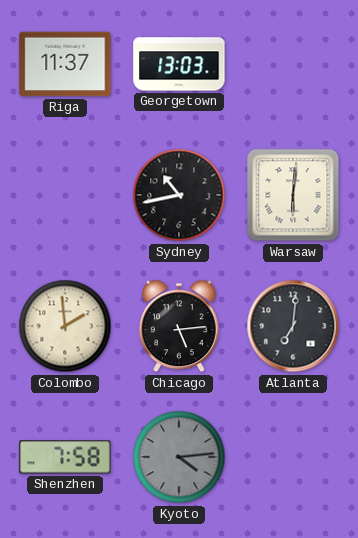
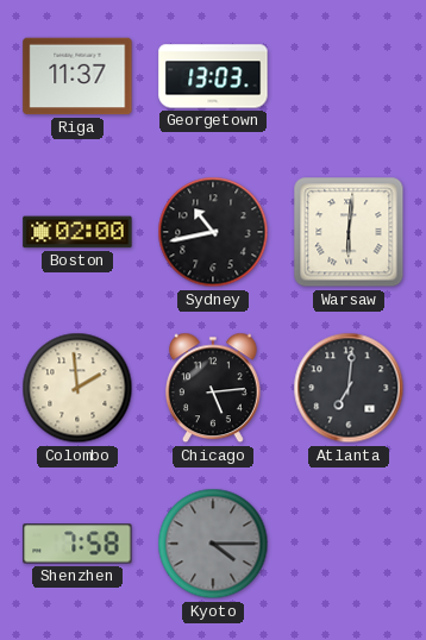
Boston: none -> 02:00
Kyoto: 4:14 -> 4:15
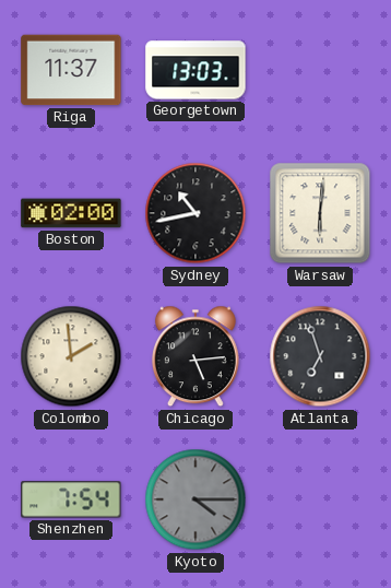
Atlanta: 7:01 -> 6:57
Shenzhen: 7:58 -> 7:54
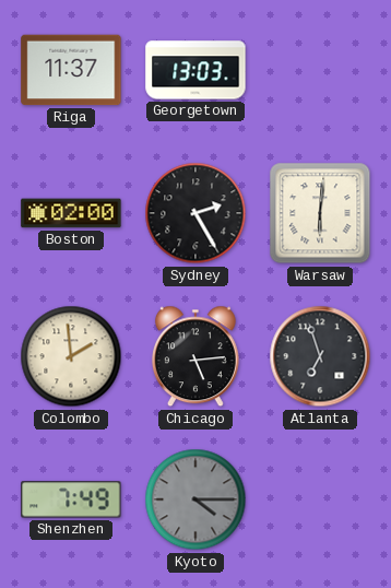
Sydney: 10:43 -> 2:25
Shenzhen: 7:54 -> 7:49
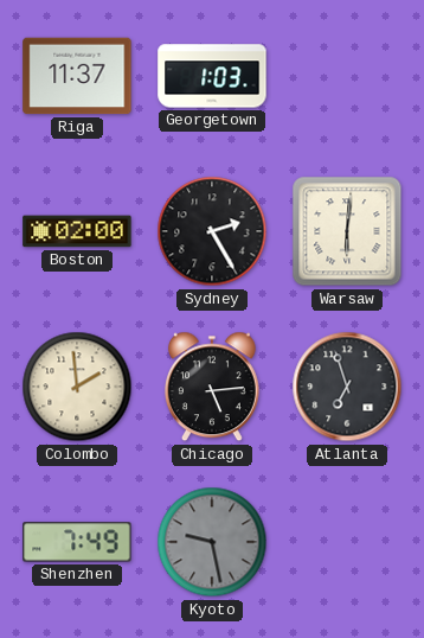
Georgetown: 13:03 -> 1:03
Kyoto: 4:15 -> 9:28
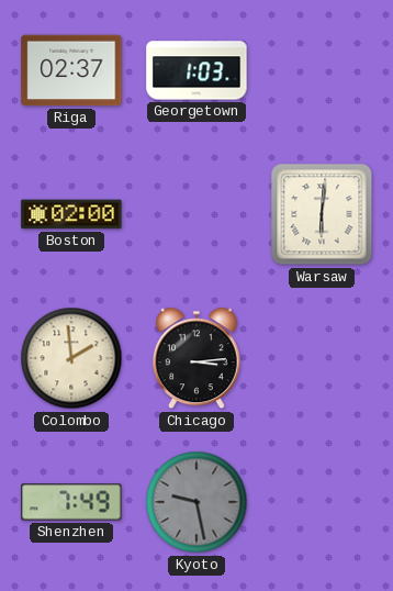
Riga: 11:37 -> 02:37
Sydney: 2:25 -> none
Chicago: 5:14 -> 3:14
Atlanta: 6:57 -> none
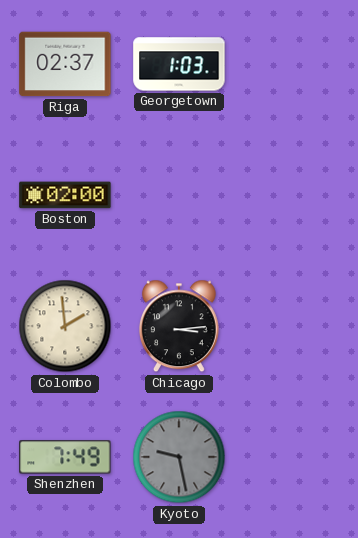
Warsaw: 6:01 -> none
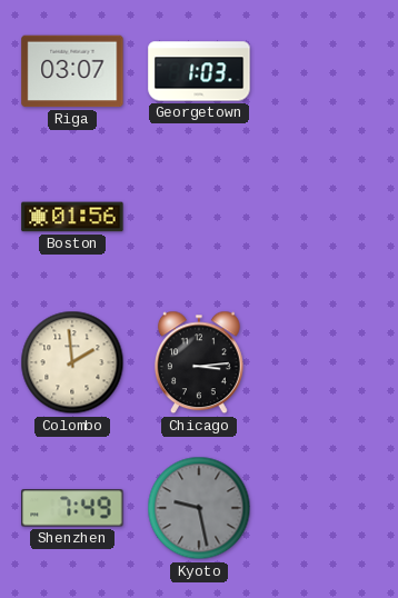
Riga: 02:37 -> 03:07
Boston: 02:00 -> 01:56
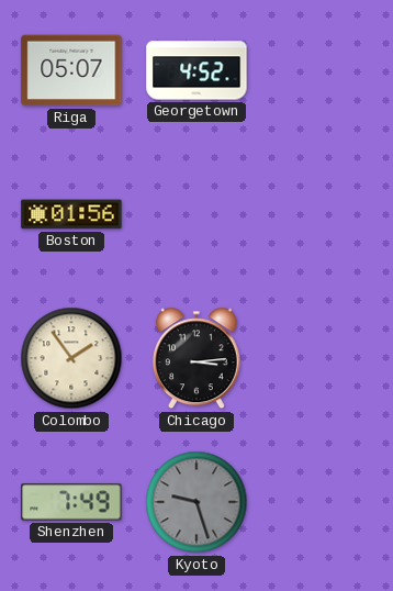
Riga: 03:07 -> 05:07
Georgetown: 1:03 -> 4:52
Colombo: 1:59 -> 1:54
Kyoto: 9:28 -> 9:27
